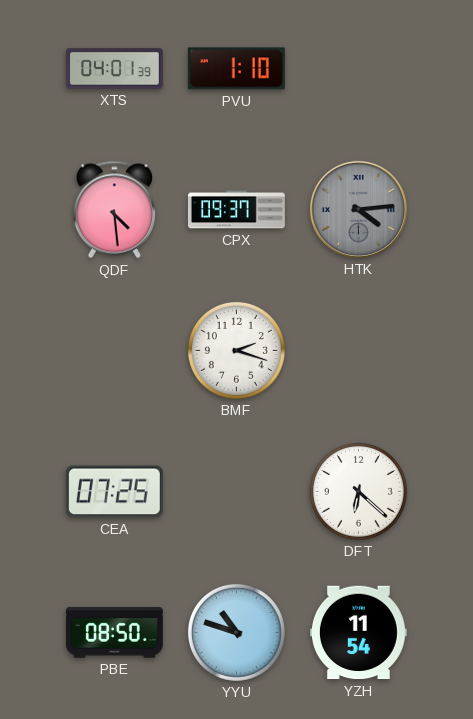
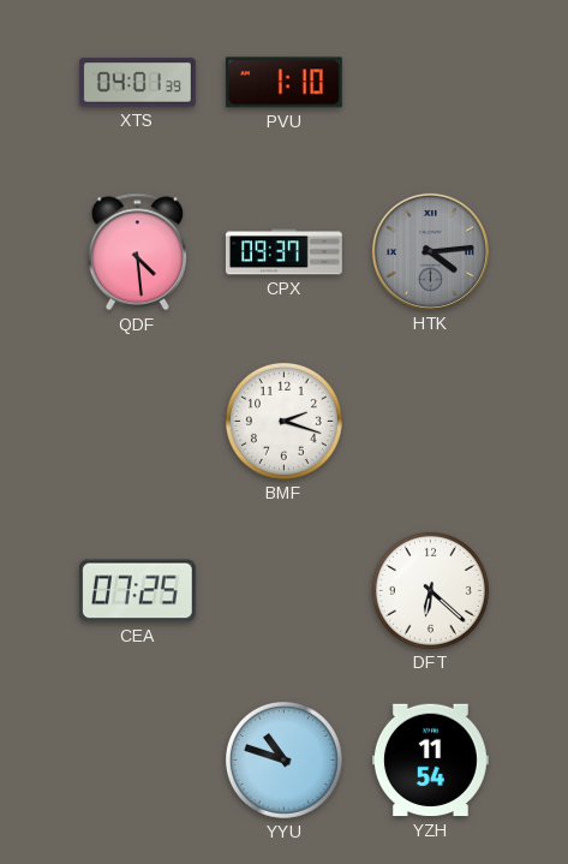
PBE: 08:50 -> none
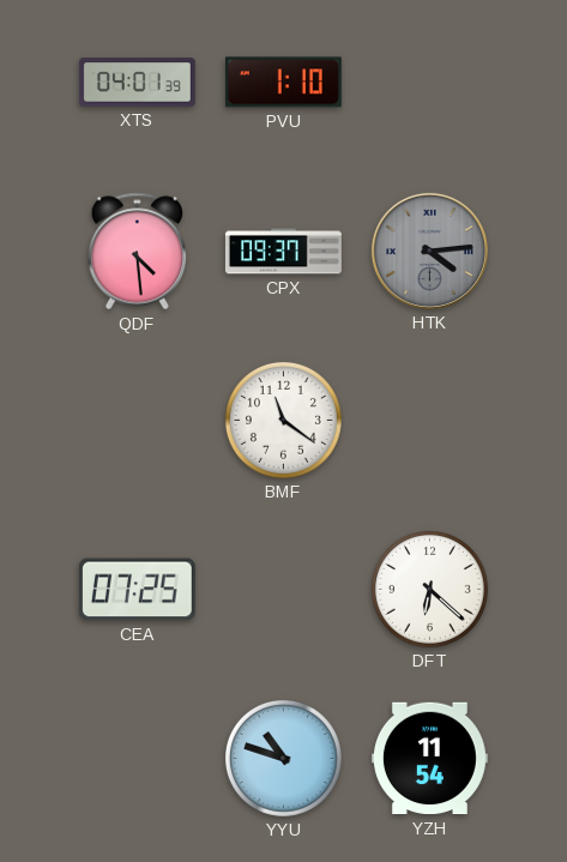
BMF: 2:18 -> 11:21
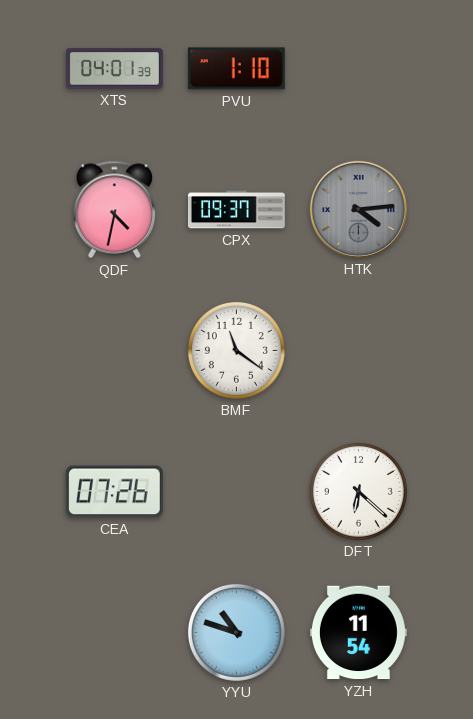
QDF: 4:29 -> 4:32
CEA: 07:25 -> 07:26
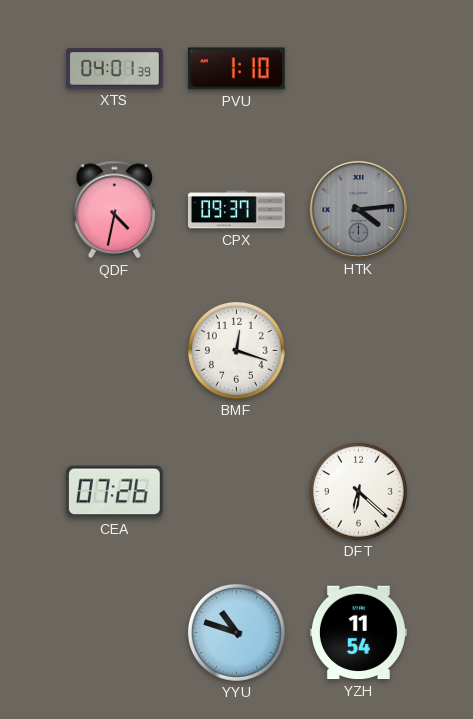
BMF: 11:21 -> 12:18
